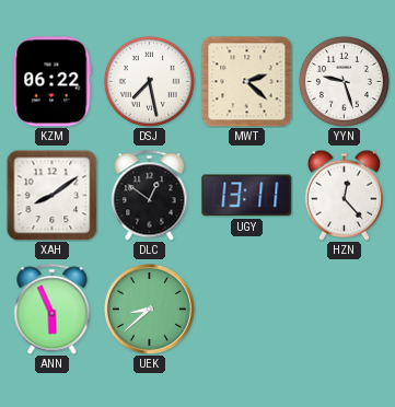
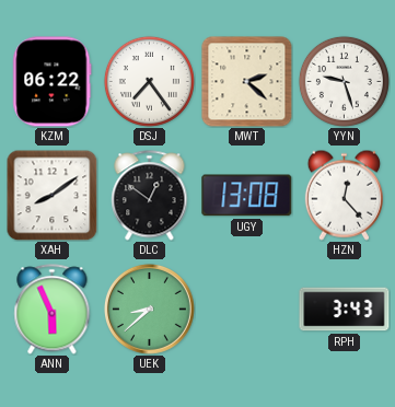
DSJ: 7:28 -> 7:24
UGY: 13:11 -> 13:08
RPH: none -> 3:43
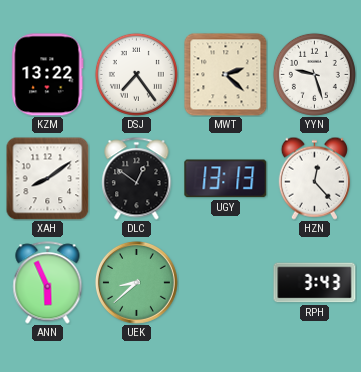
KZM: 06:22 -> 13:22
UGY: 13:08 -> 13:13
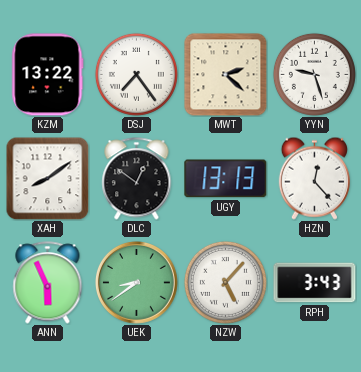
UEK: 8:38 -> 8:39
NZW: none -> 5:07
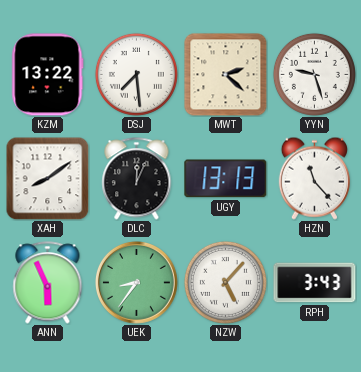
DSJ: 7:24 -> 7:29
DLC: 12:51 -> 12:04
HZN: 12:23 -> 11:23
UEK: 8:39 -> 8:36
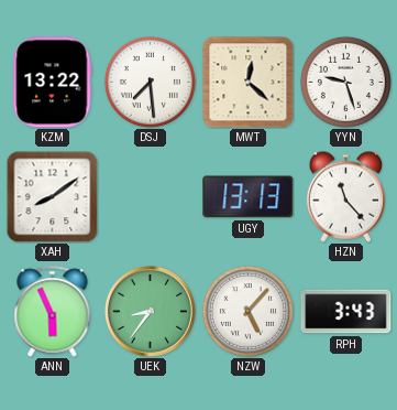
MWT: 2:22 -> 12:22
DLC: 12:04 -> none
